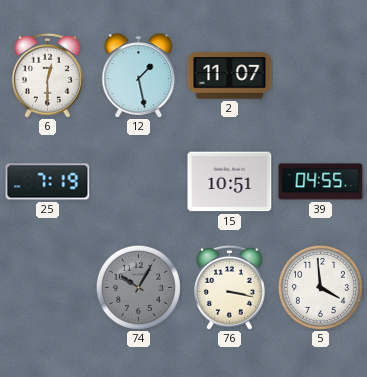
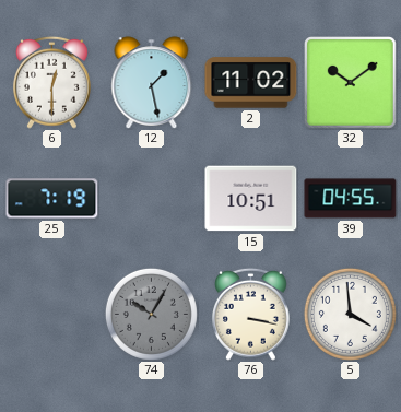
2: 11:07 -> 11:02
32: none -> 10:09
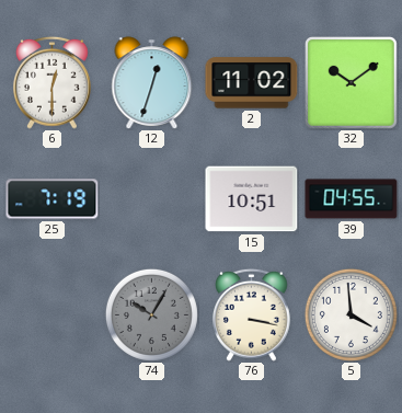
12: 1:28 -> 12:33
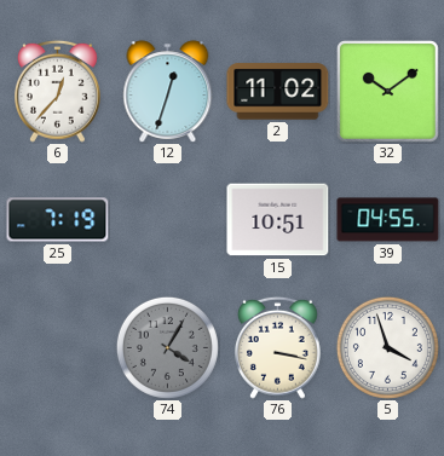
6: 12:30 -> 12:37
74: 10:05 -> 4:05
5: 3:59 -> 3:57
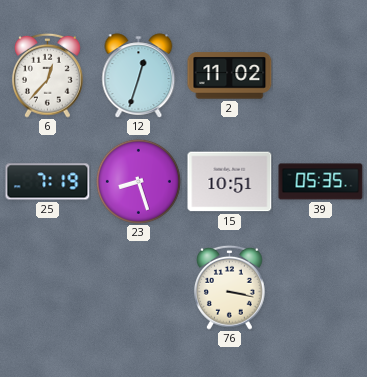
32: 10:09 -> none
23: none -> 8:27
39: 04:55 -> 05:35
74: 4:05 -> none
5: 3:57 -> none
